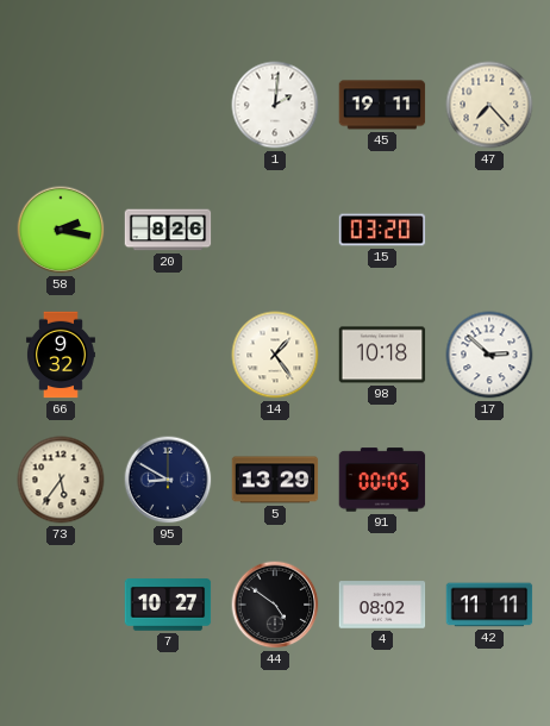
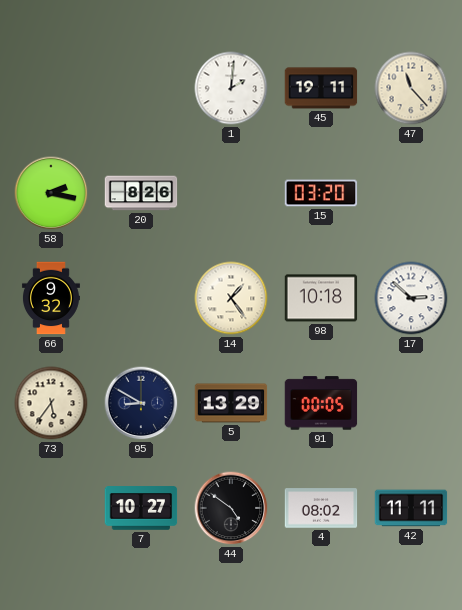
47: 7:23 -> 11:23
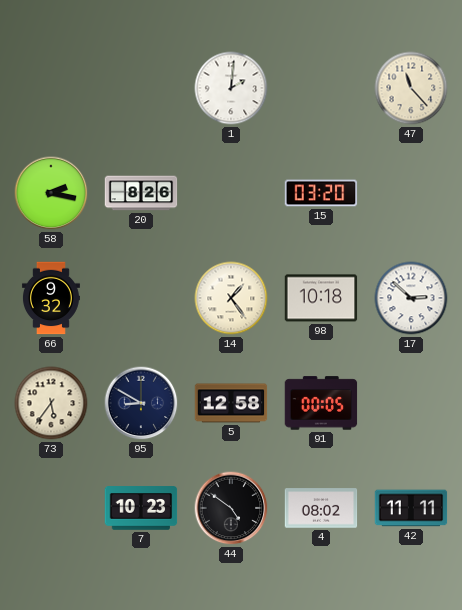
45: 19:11 -> none
5: 13:29 -> 12:58
7: 10:27 -> 10:23
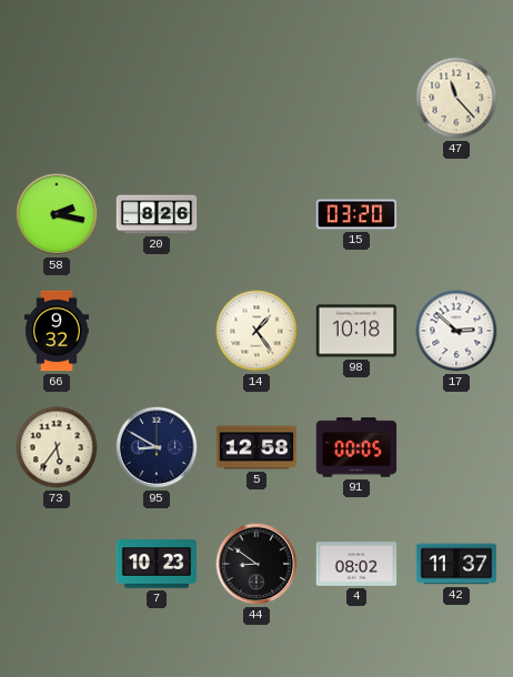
1: 2:01 -> none
44: 4:51 -> 8:51
42: 11:11 -> 11:37
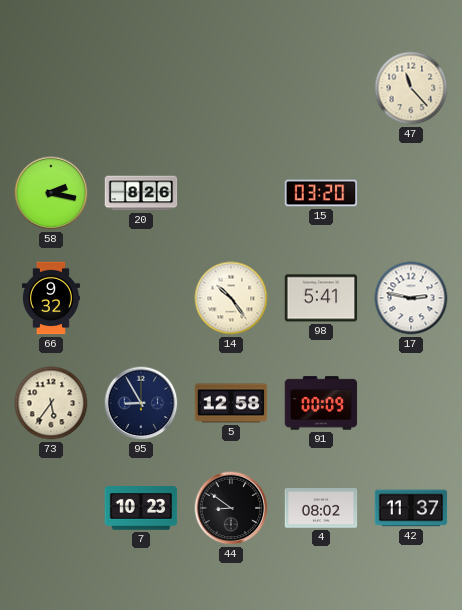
14: 1:24 -> 10:24
98: 10:18 -> 5:41
17: 2:52 -> 2:47
95: 8:50 -> 8:55
91: 00:05 -> 00:09
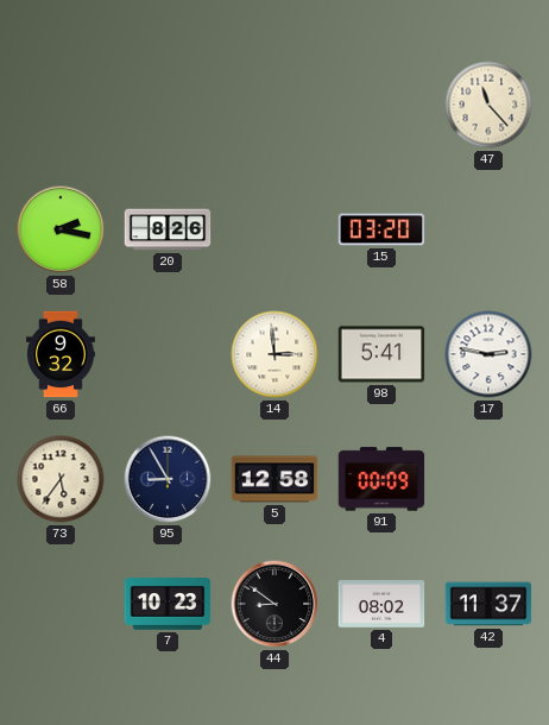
14: 10:24 -> 2:59
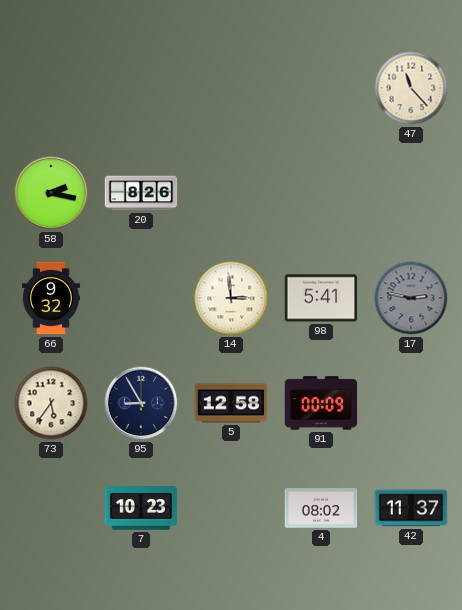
15: 03:20 -> none
17 dial: white -> grey
44: 8:51 -> none
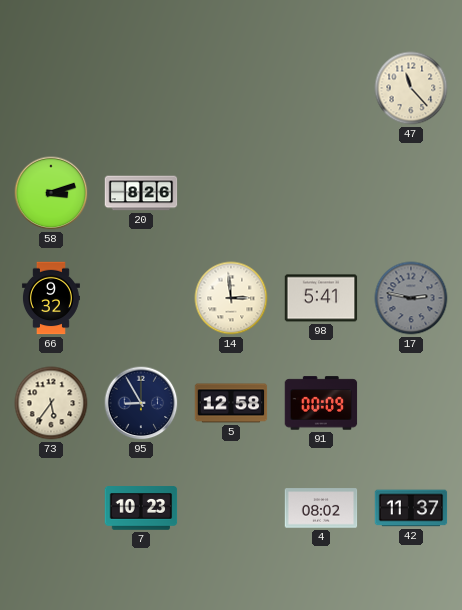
58: 2:17 -> 3:12
